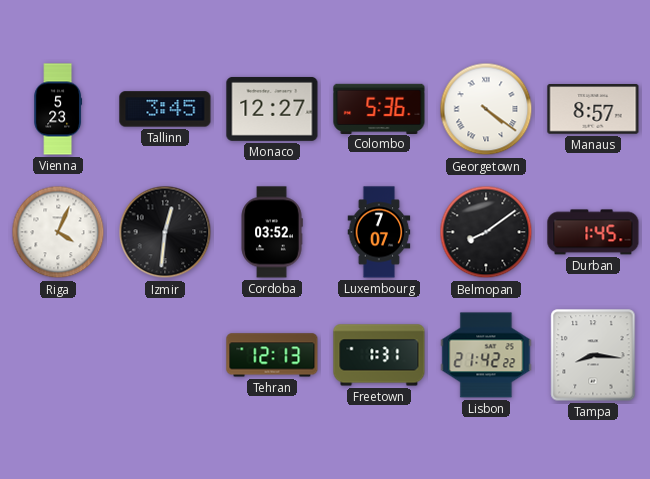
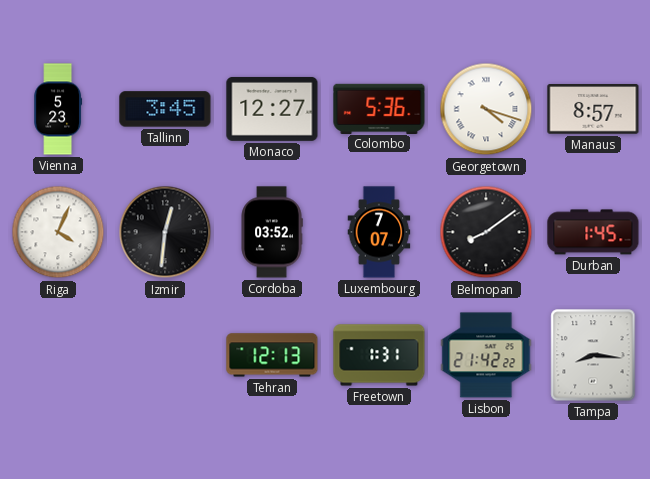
Georgetown: 4:21 -> 4:18
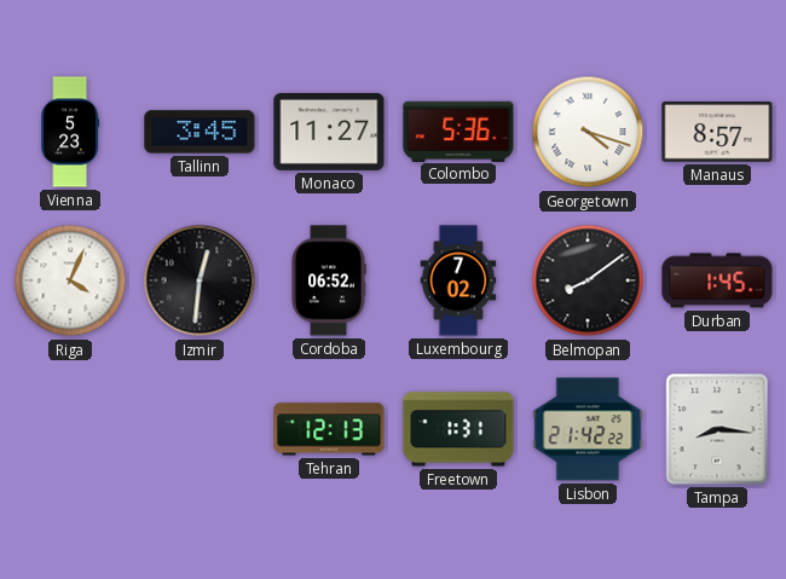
Monaco: 12:27 -> 11:27
Cordoba: 03:52 -> 06:52
Luxembourg: 7:07 -> 7:02
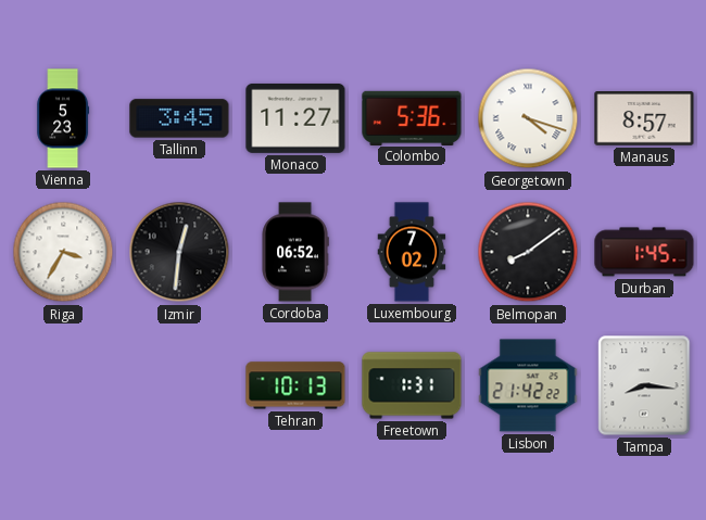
Riga: 4:04 -> 3:35
Tehran: 12:13 -> 10:13
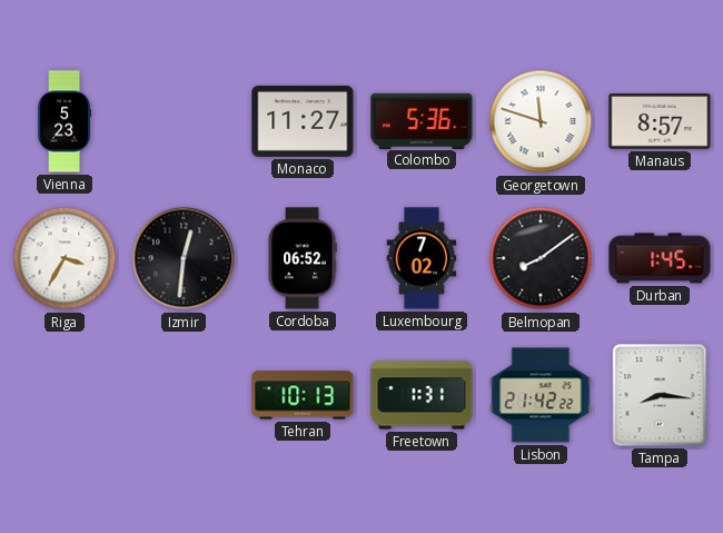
Tallinn: 3:45 -> none
Georgetown: 4:18 -> 11:48
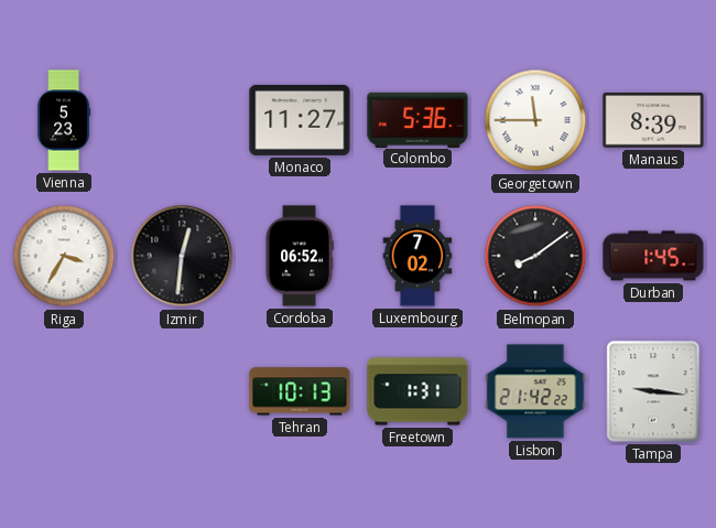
Georgetown: 11:48 -> 11:45
Manaus: 8:57 -> 8:39
Tampa: 8:16 -> 9:16
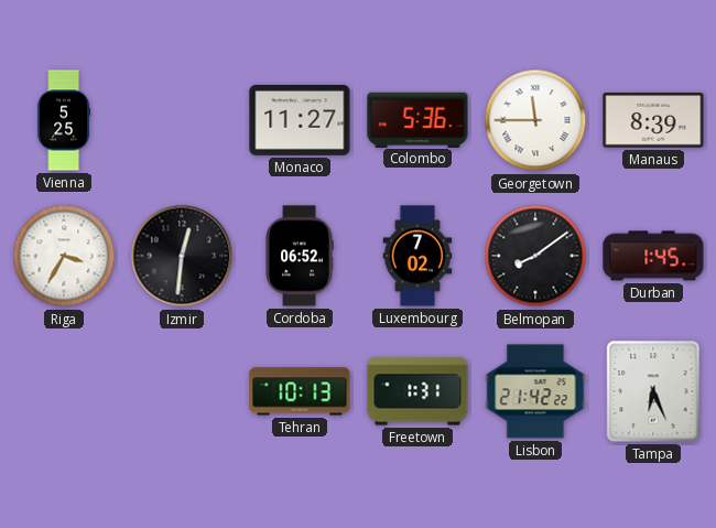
Vienna: 5:23 -> 5:25
Tampa: 9:16 -> 6:26
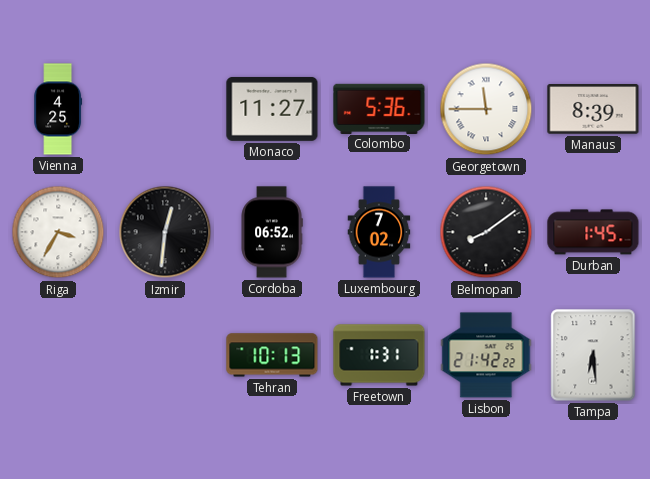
Vienna: 5:25 -> 4:25
Tampa: 6:26 -> 6:29
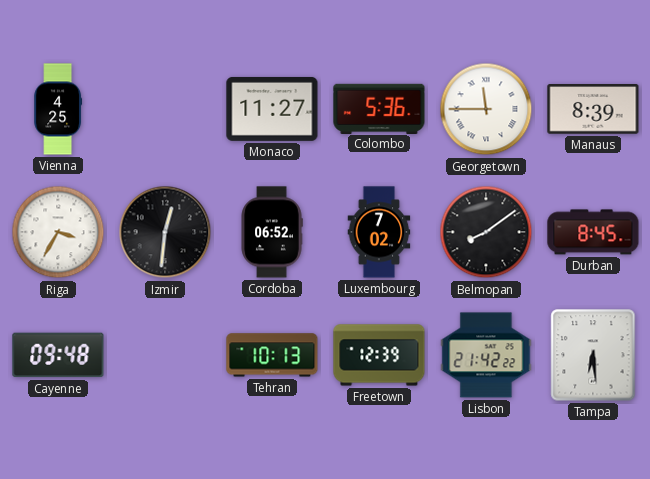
Durban: 1:45 -> 8:45
Cayenne: none -> 09:48
Freetown: 1:31 -> 12:39
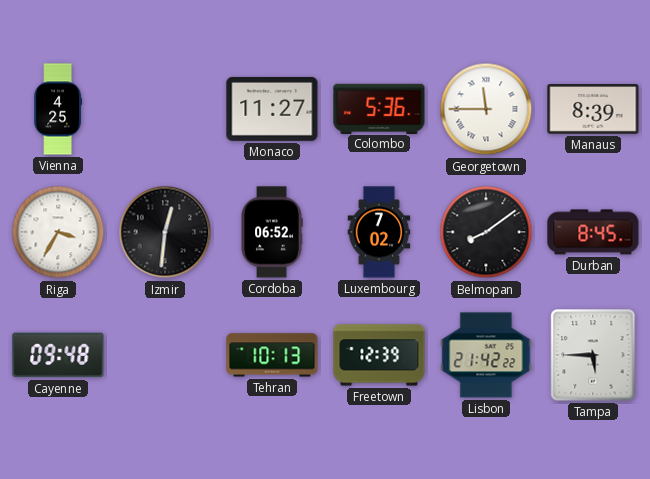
Tampa: 6:29 -> 5:45
